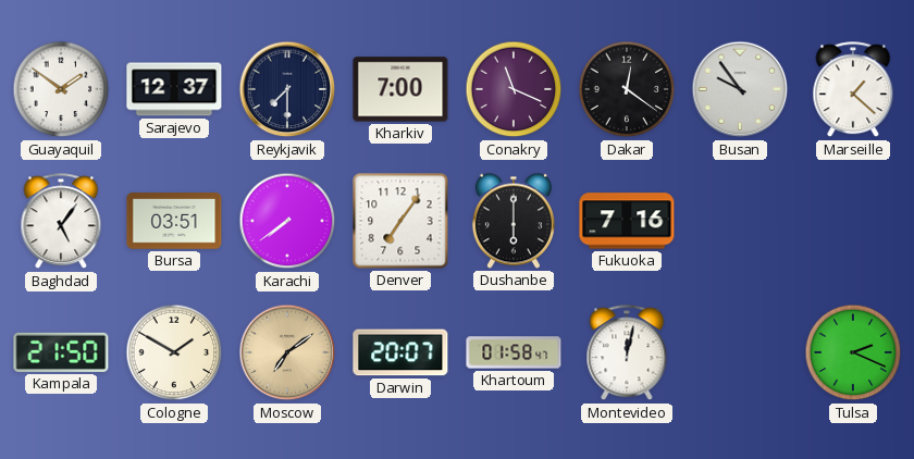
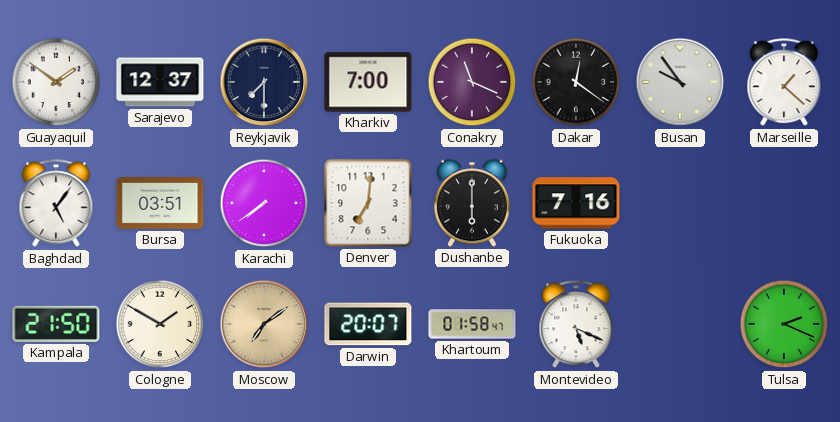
Denver: 7:06 -> 7:01
Montevideo: 12:02 -> 5:19
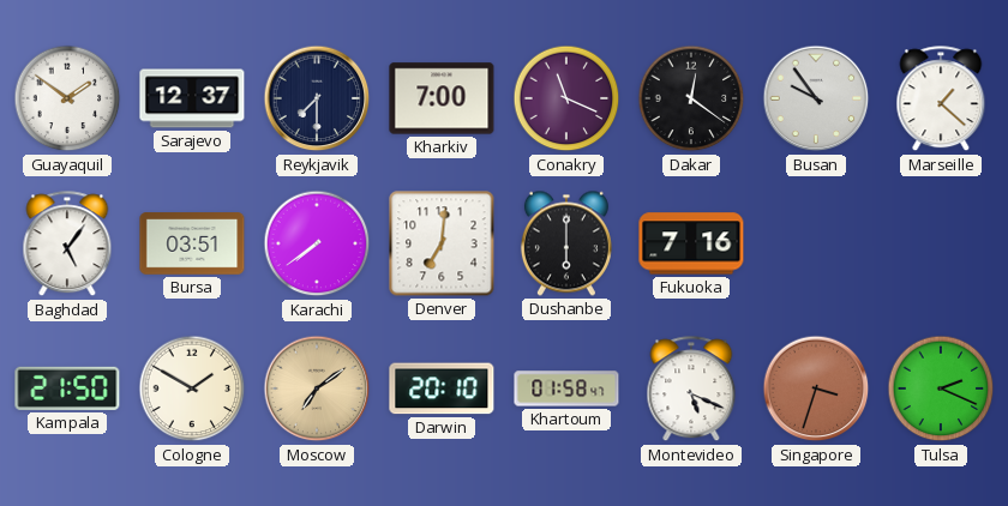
Darwin: 20:07 -> 20:10
Singapore: none -> 3:33
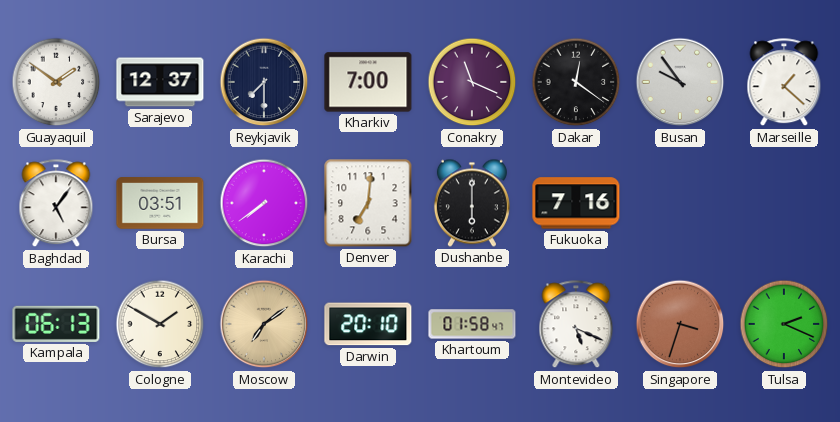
Kampala: 21:50 -> 06:13
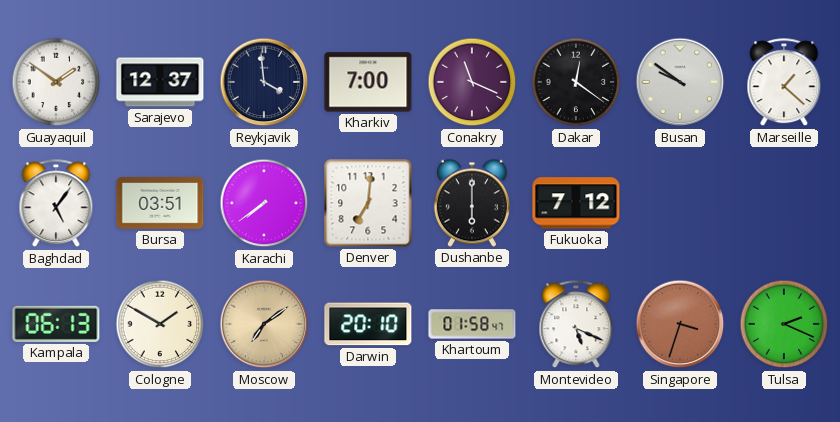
Reykjavik: 7:30 -> 3:59
Busan: 9:54 -> 9:51
Fukuoka: 7:16 -> 7:12
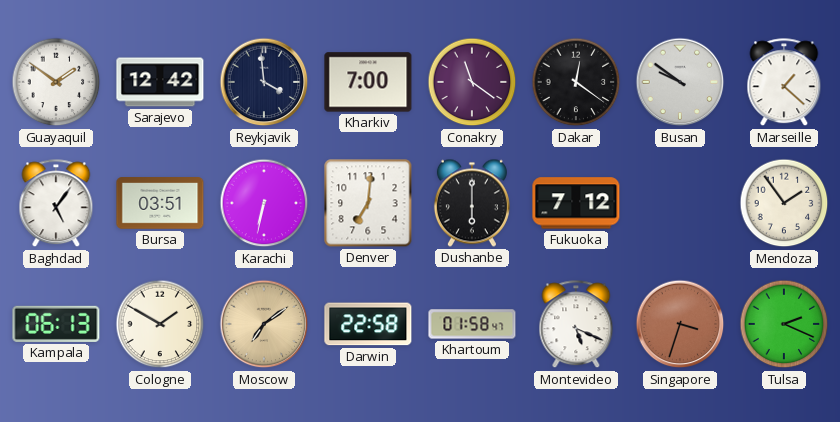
Sarajevo: 12:37 -> 12:42
Conakry: 11:19 -> 11:21
Karachi: 7:39 -> 6:32
Mendoza: none -> 1:54
Darwin: 20:10 -> 22:58
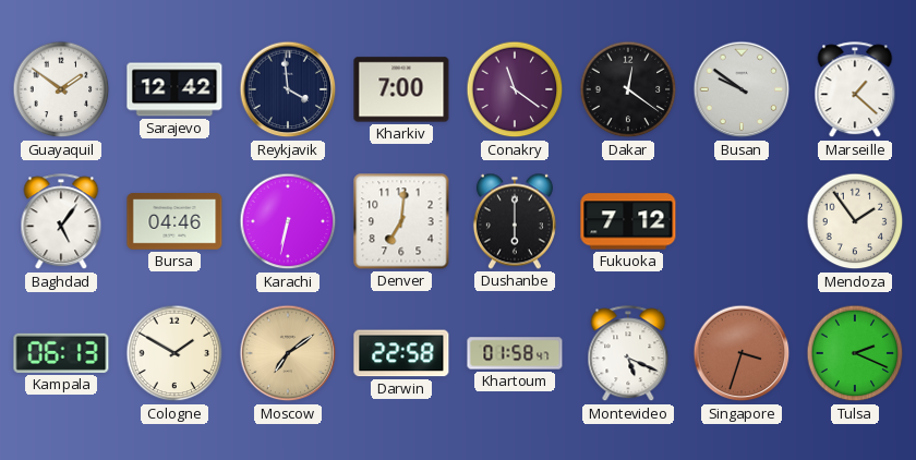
Bursa: 03:51 -> 04:46
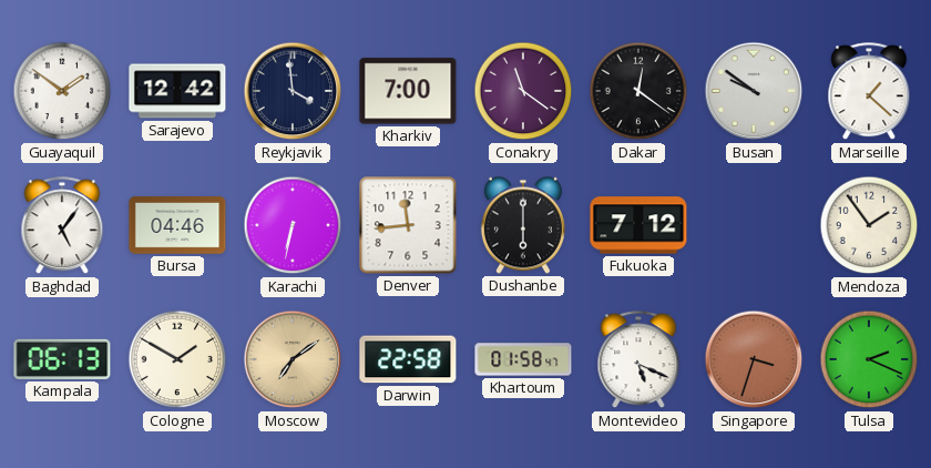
Denver: 7:01 -> 11:44
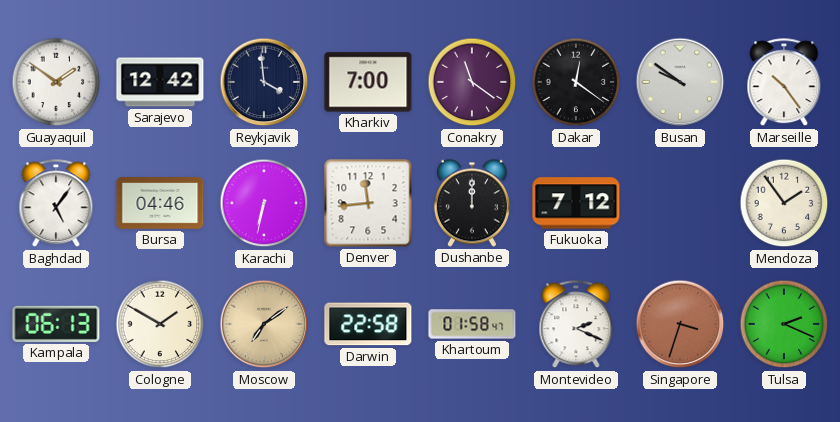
Marseille: 1:22 -> 10:24
Dushanbe: 6:00 -> 12:00
Montevideo: 5:19 -> 2:19
